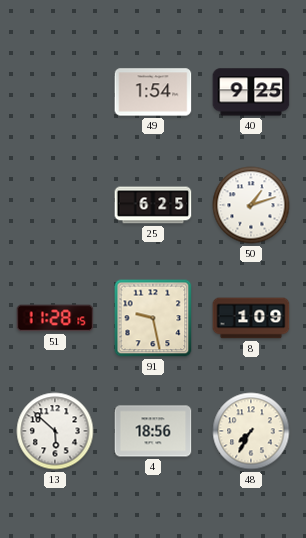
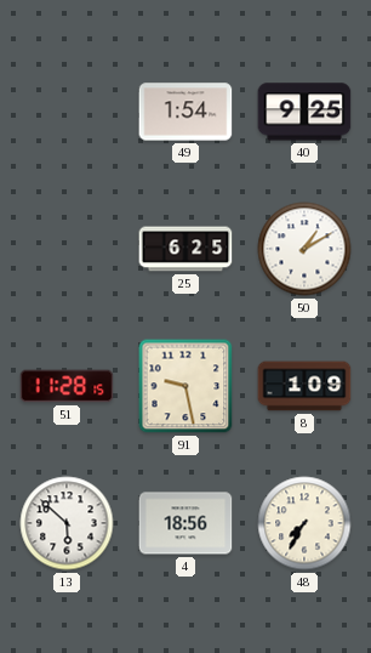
50: 1:12 -> 1:10
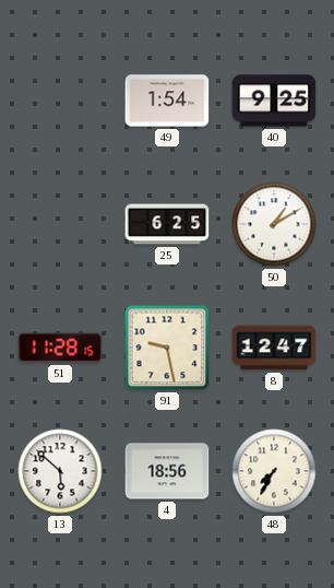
8: 1:09 -> 12:47
